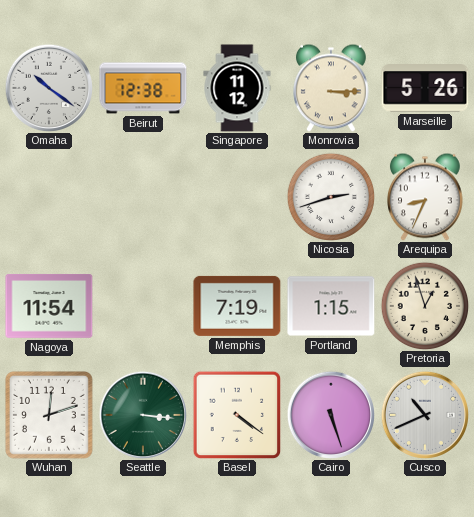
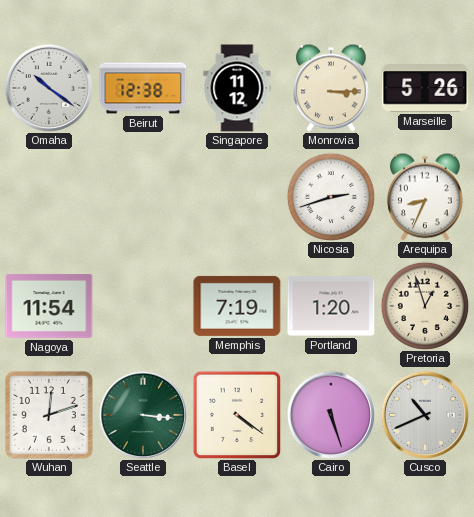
Portland: 1:15 -> 1:20
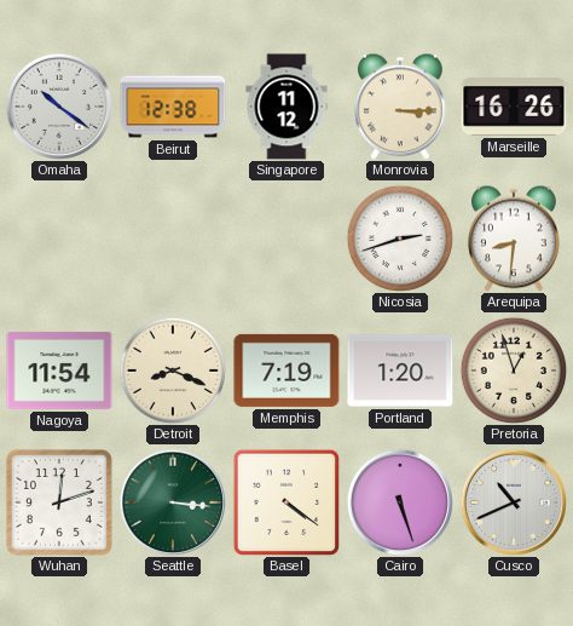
Marseille: 5:26 -> 16:26
Arequipa: 8:34 -> 8:31
Detroit: none -> 8:19
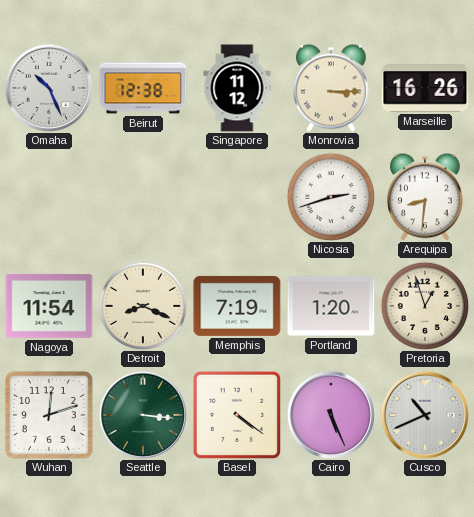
Omaha: 10:21 -> 10:26
Cairo: 5:27 -> 5:26
